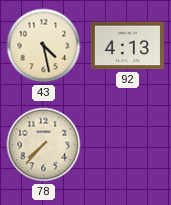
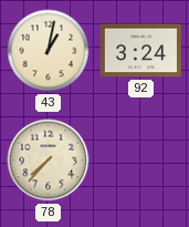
43: 4:28 -> 1:02
92: 4:13 -> 3:24
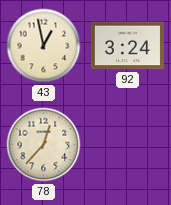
43: 1:02 -> 12:58
78: 7:37 -> 12:37
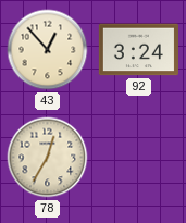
43: 12:58 -> 12:53
78: 12:37 -> 12:35
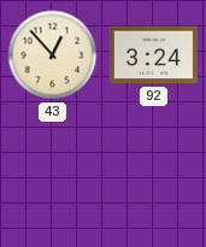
78: 12:35 -> none
